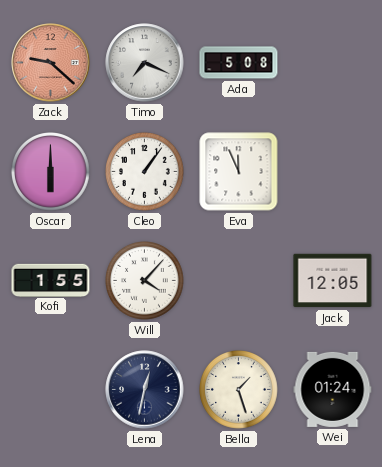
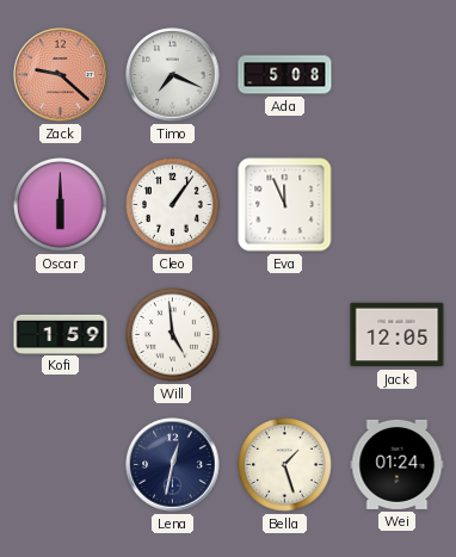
Kofi: 1:55 -> 1:59
Will: 4:07 -> 4:59
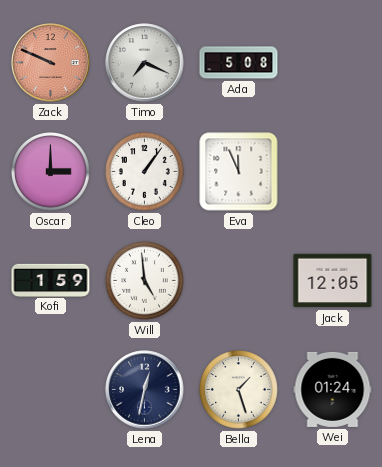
Zack: 9:22 -> 9:49
Oscar: 6:00 -> 3:00
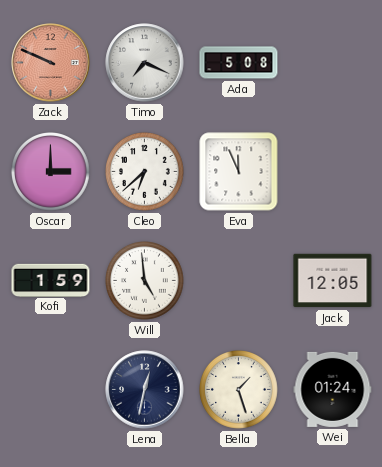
Cleo: 1:06 -> 6:38
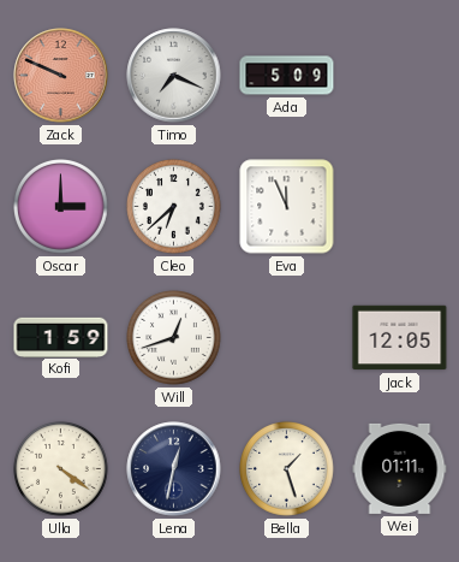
Ada: 5:08 -> 5:09
Will: 4:59 -> 12:42
Ulla: none -> 4:21
Wei: 01:24 -> 01:11
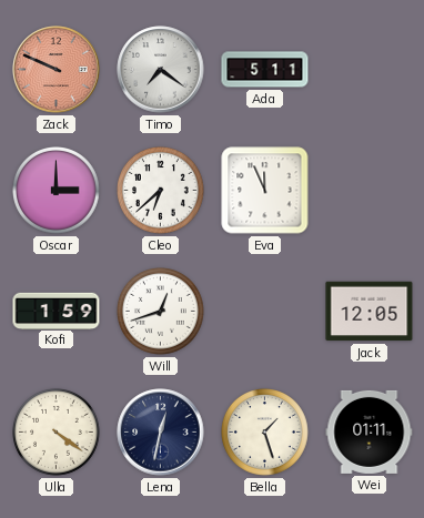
Timo: 7:19 -> 7:21
Ada: 5:09 -> 5:11
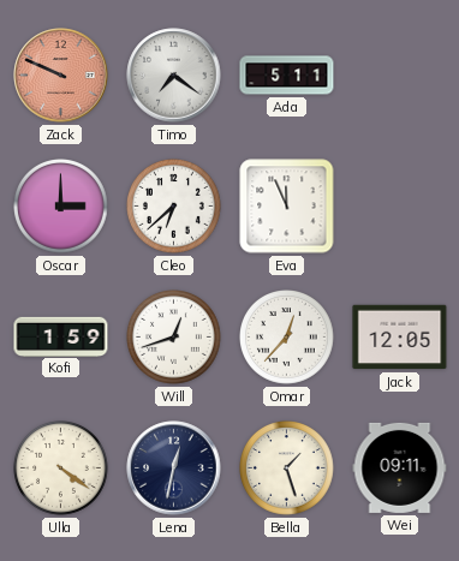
Omar: none -> 12:37
Wei: 01:11 -> 09:11
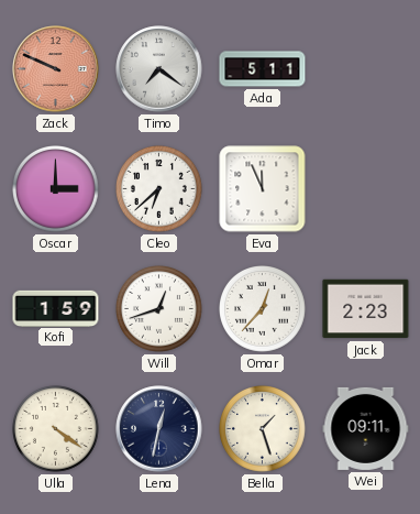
Jack: 12:05 -> 2:23
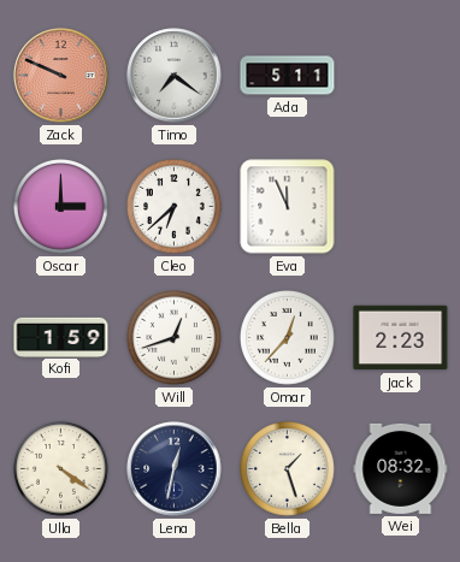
Wei: 09:11 -> 08:32
